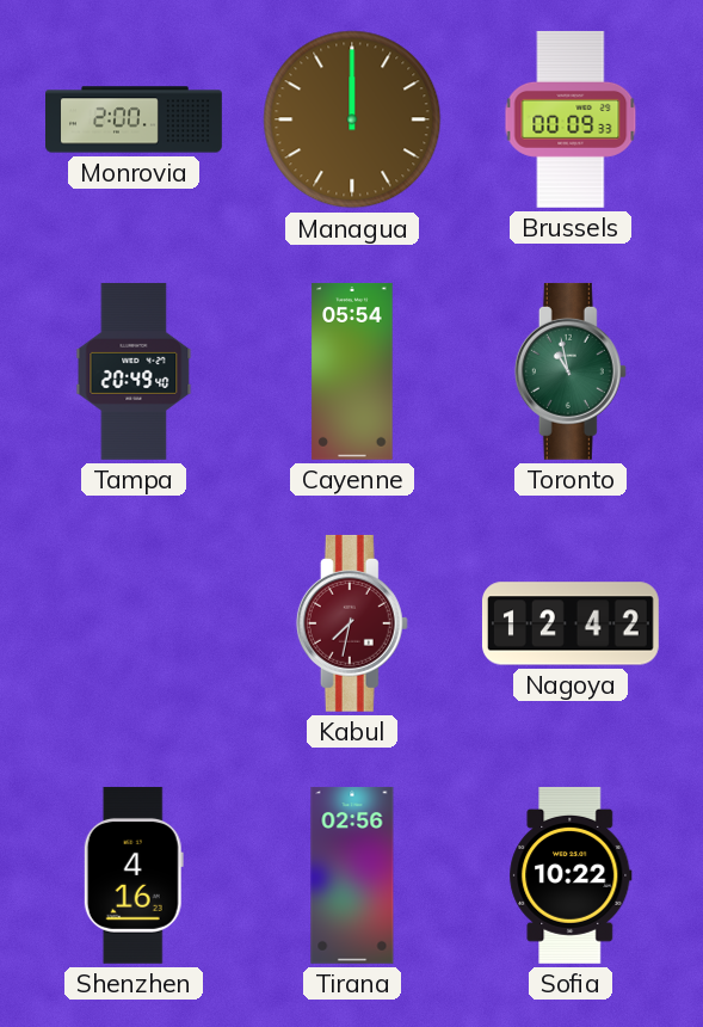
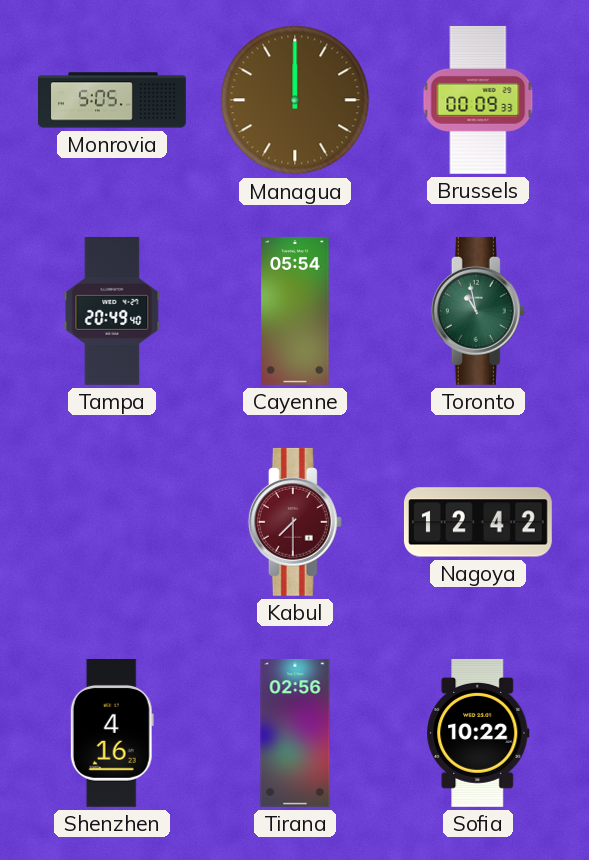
Monrovia: 2:00 -> 5:05
Kabul: 7:32 -> 7:30
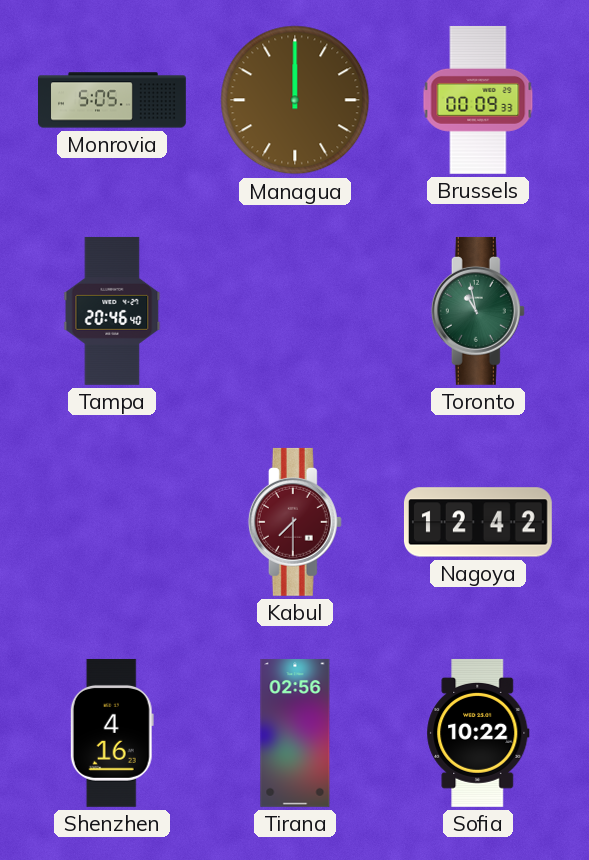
Tampa: 20:49 -> 20:46
Cayenne: 05:54 -> none
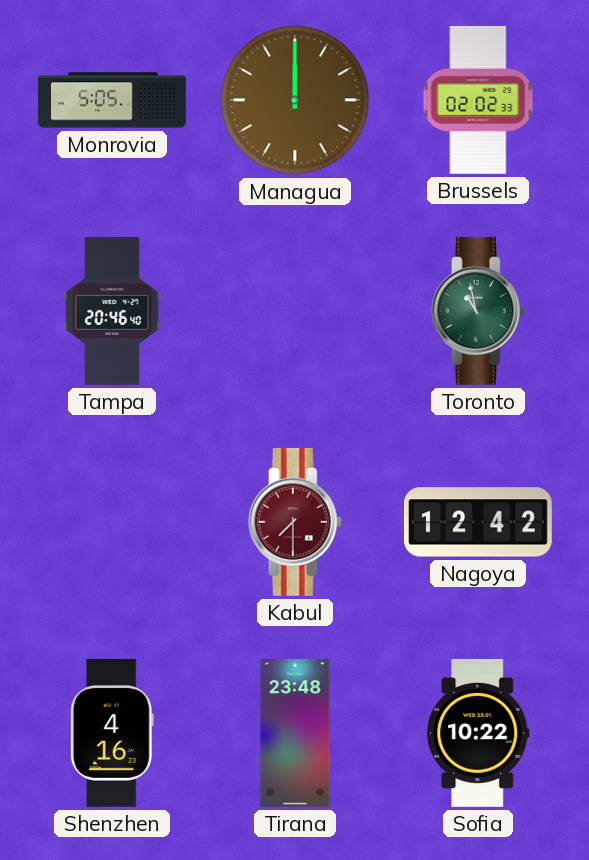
Brussels: 00:09 -> 02:02
Tirana: 02:56 -> 23:48
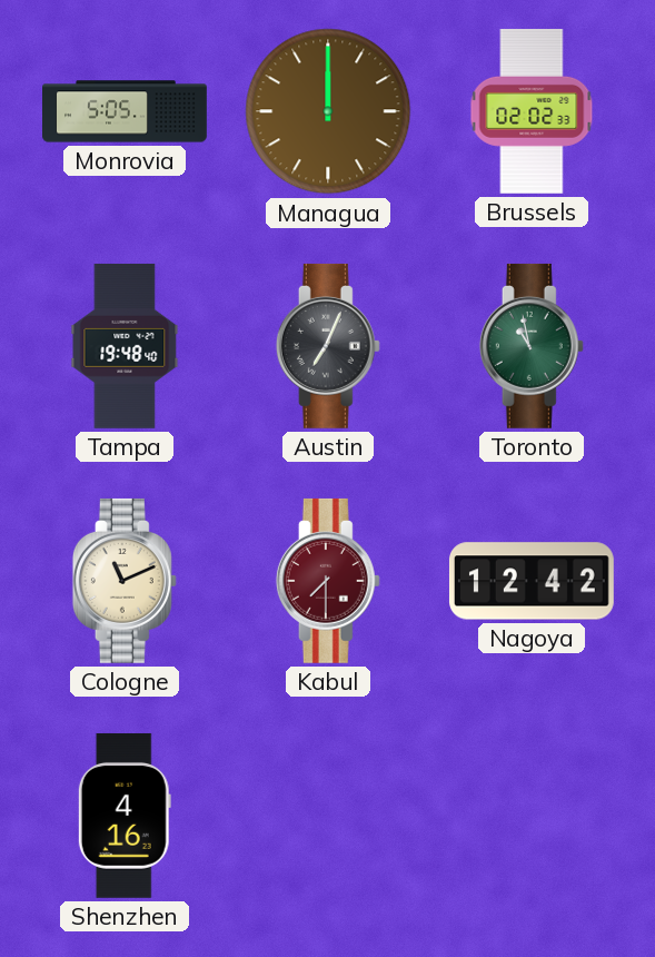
Tampa: 20:46 -> 19:48
Austin: none -> 7:04
Cologne: none -> 11:11
Tirana: 23:48 -> none
Sofia: 10:22 -> none
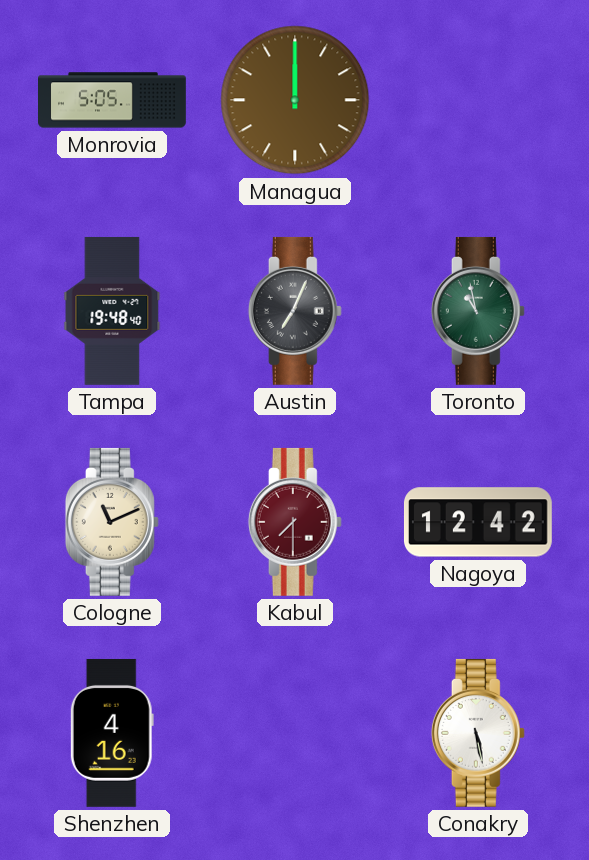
Brussels: 02:02 -> none
Conakry: none -> 5:28
